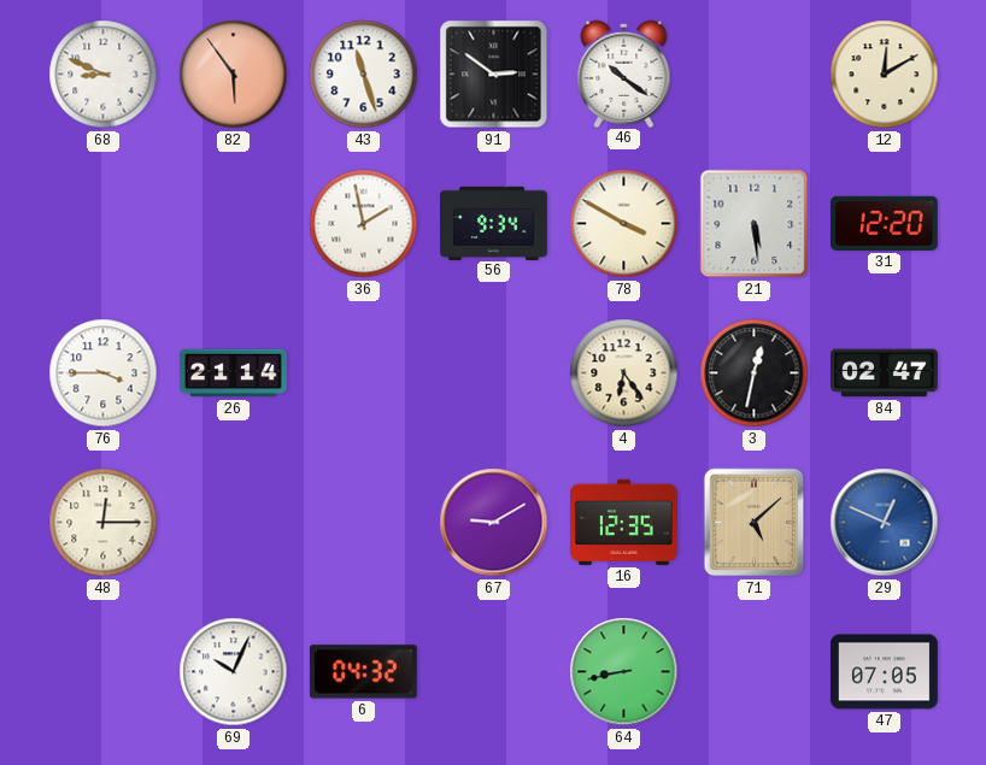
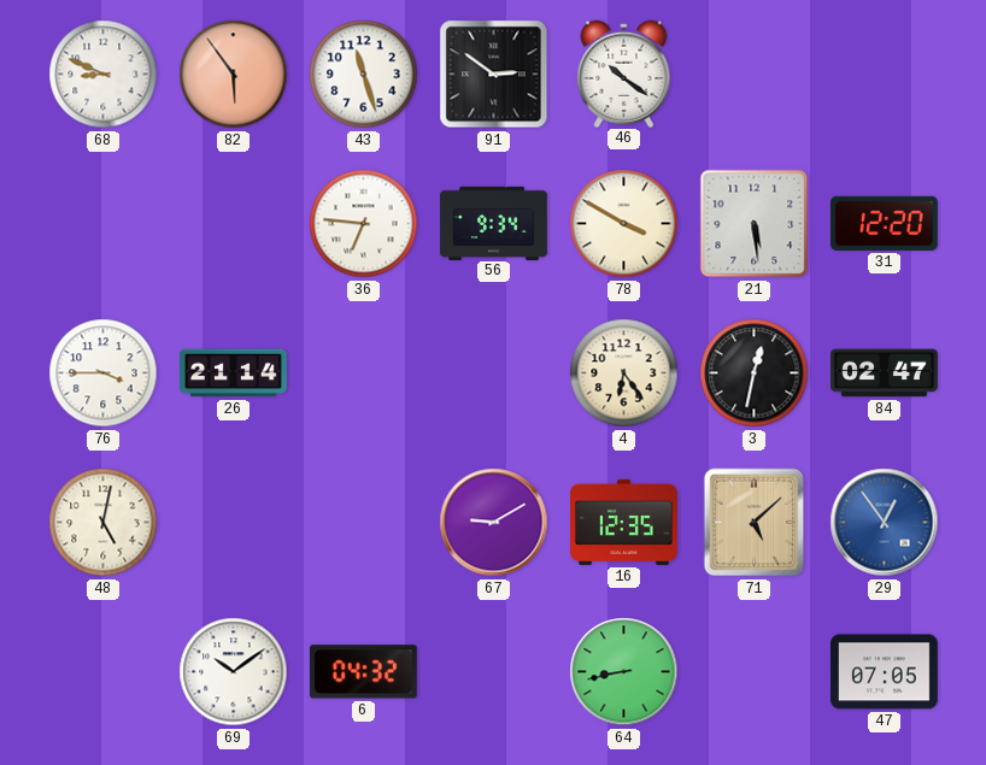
12: 12:10 -> none
36: 1:58 -> 6:46
48: 12:15 -> 5:02
29: 12:49 -> 12:54
69: 10:04 -> 10:09
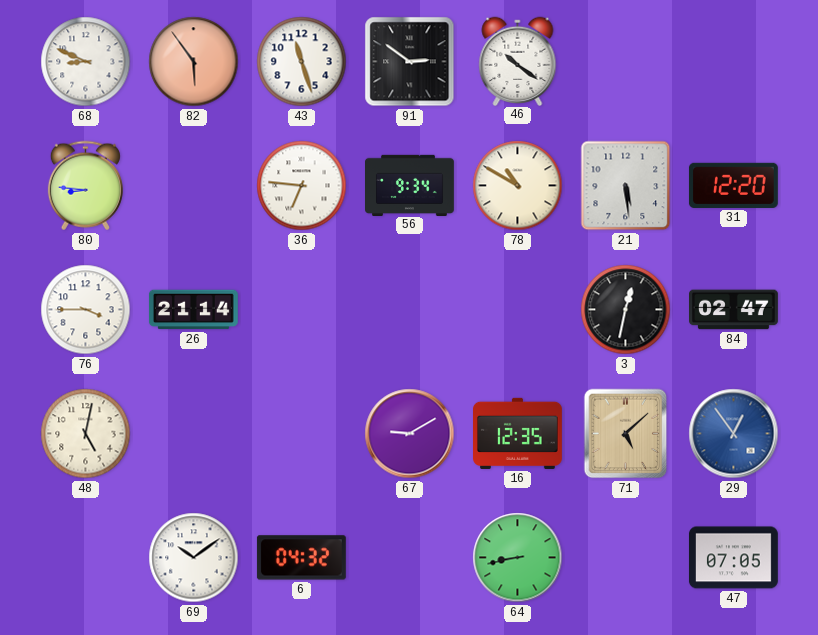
80: none -> 8:46
78: 3:50 -> 10:50
4: 6:24 -> none
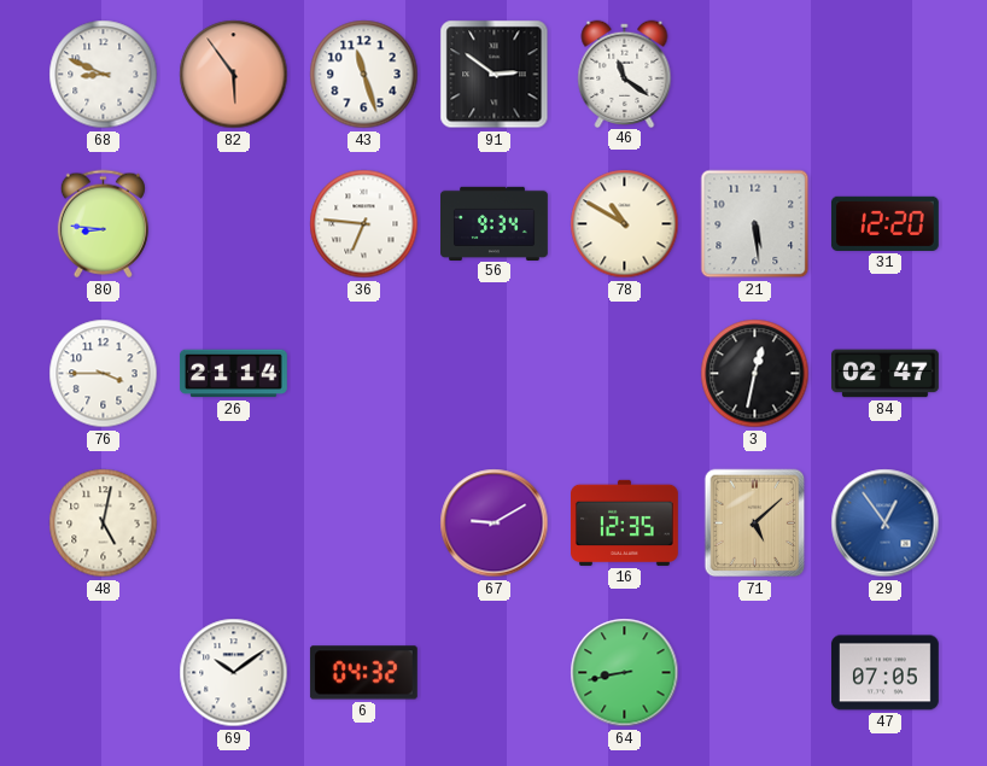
46: 10:21 -> 11:21
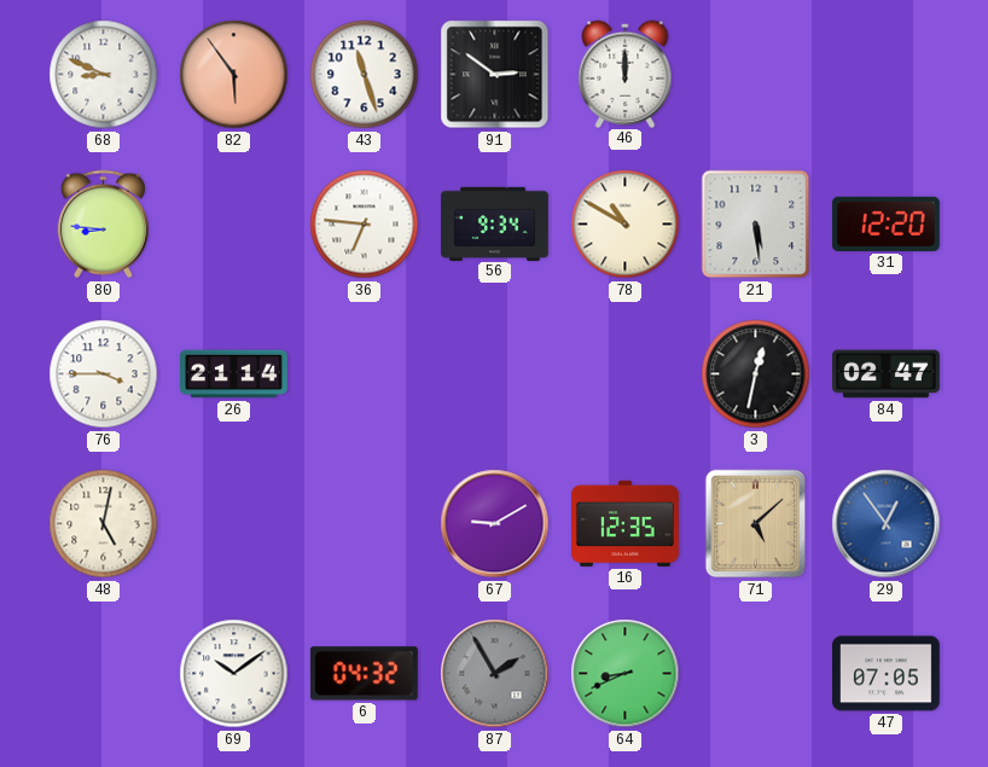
46: 11:21 -> 12:00
87: none -> 1:55
64: 8:43 -> 8:41
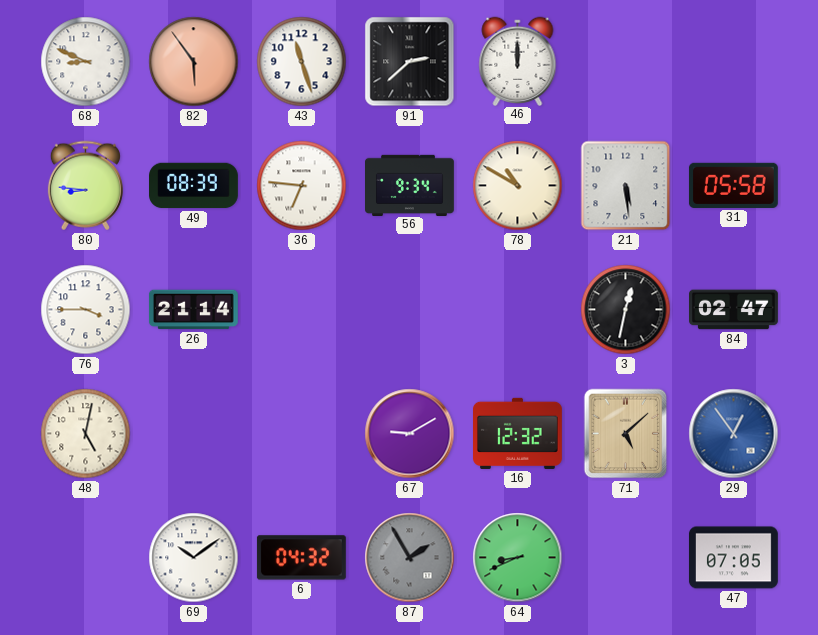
91: 2:51 -> 2:38
49: none -> 08:39
31: 12:20 -> 05:58
16: 12:35 -> 12:32
